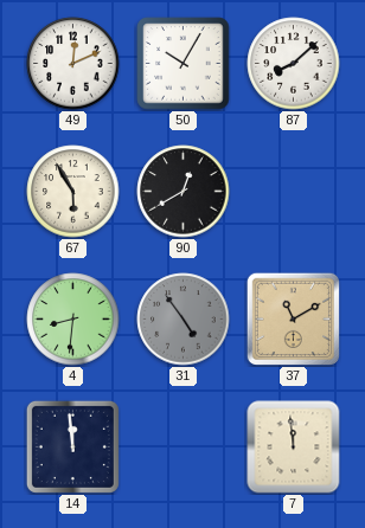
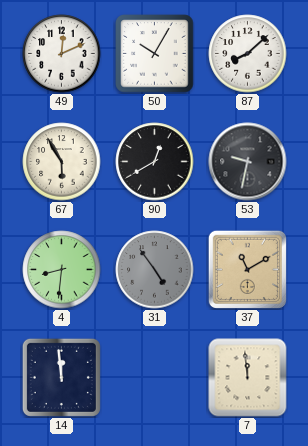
53: none -> 9:32
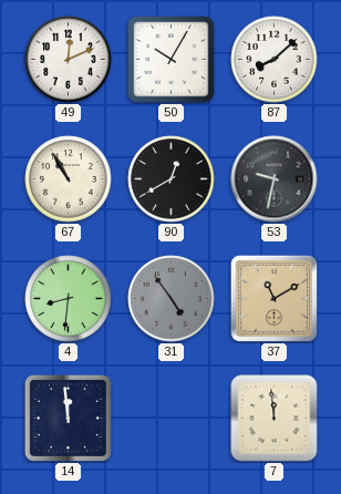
67: 5:55 -> 10:55
